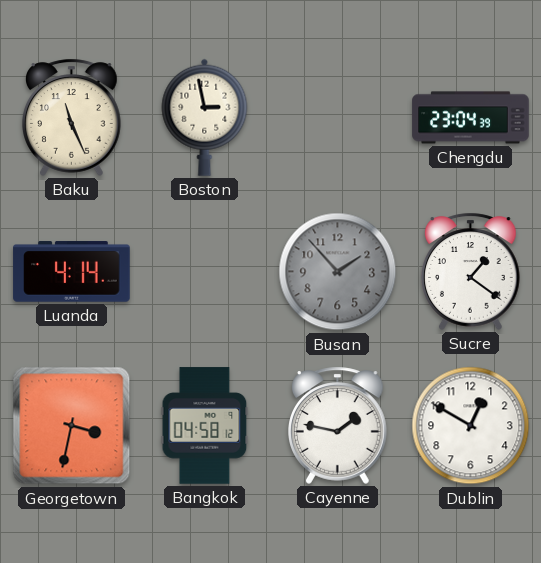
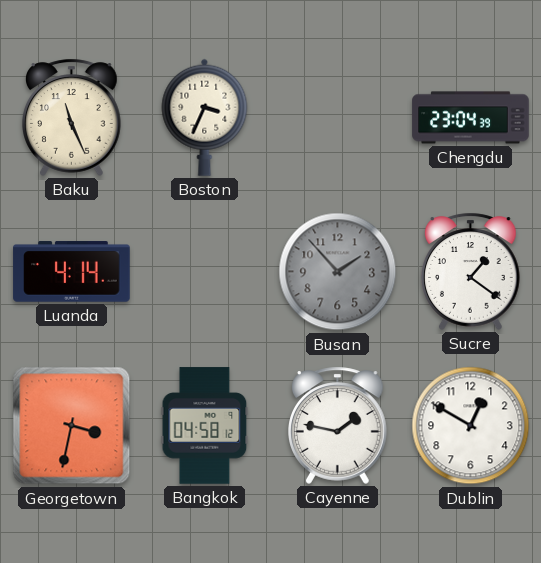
Boston: 2:58 -> 3:34
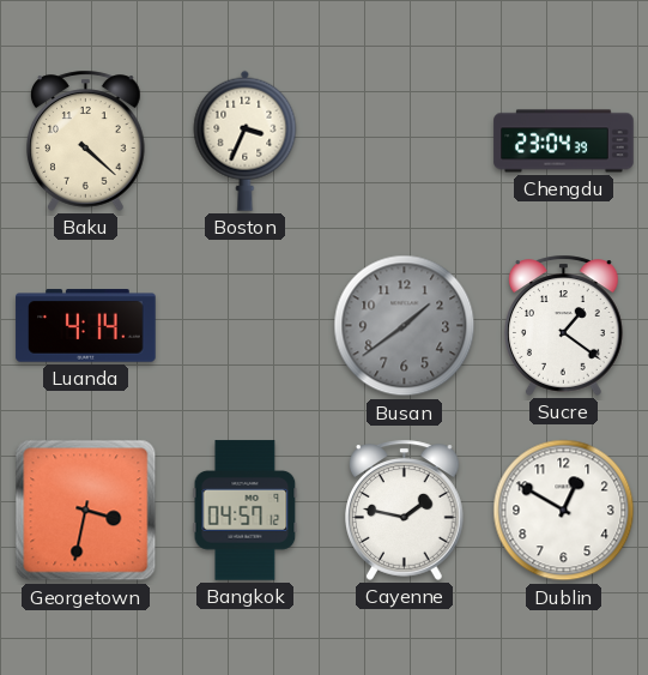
Baku: 11:26 -> 4:22
Busan: 1:53 -> 1:39
Bangkok: 04:58 -> 04:57
